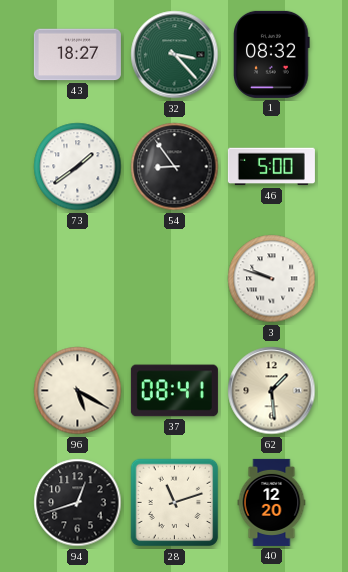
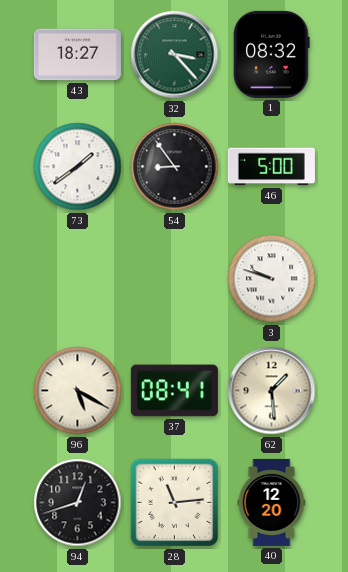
28: 11:12 -> 11:14
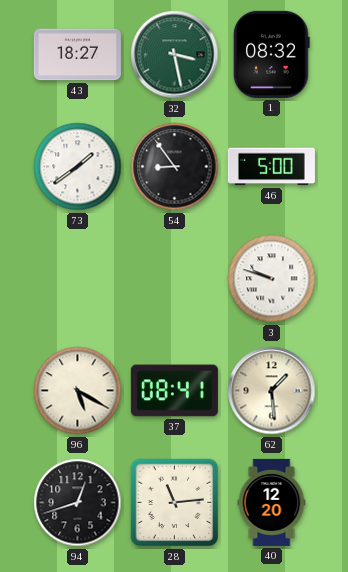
32: 3:23 -> 3:28
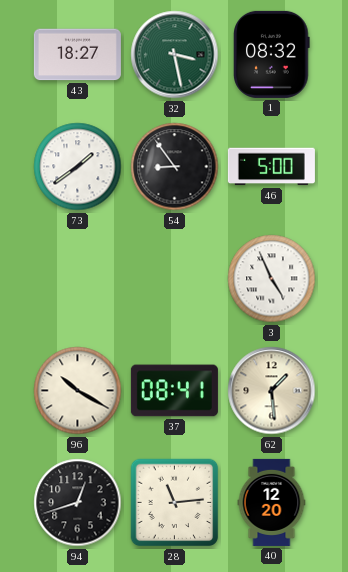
3: 9:48 -> 4:56
96: 5:20 -> 10:20
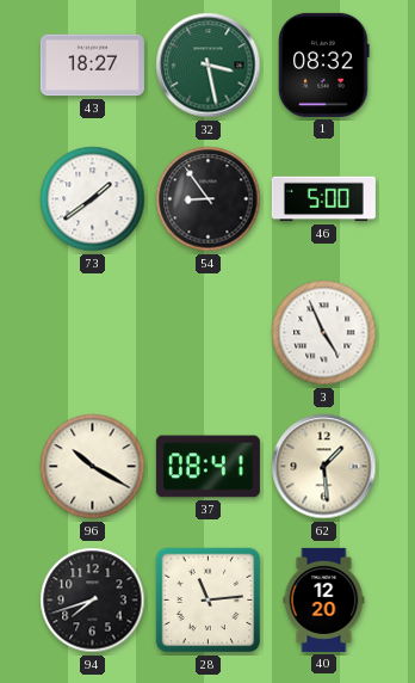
94: 12:42 -> 7:42
